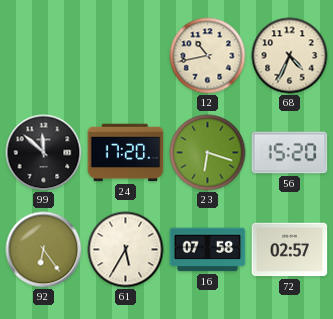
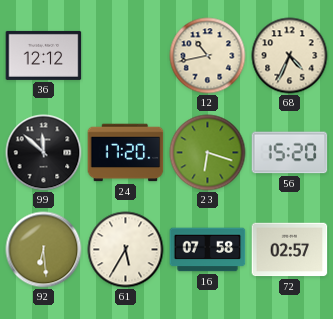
36: none -> 12:12
92: 6:24 -> 6:29
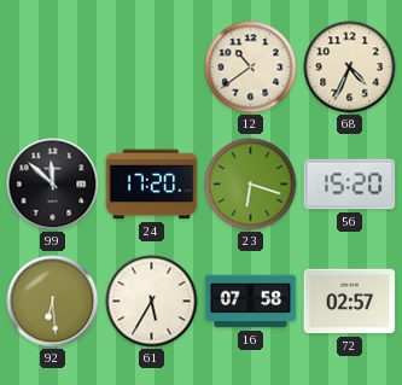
36: 12:12 -> none
12: 10:43 -> 10:39
